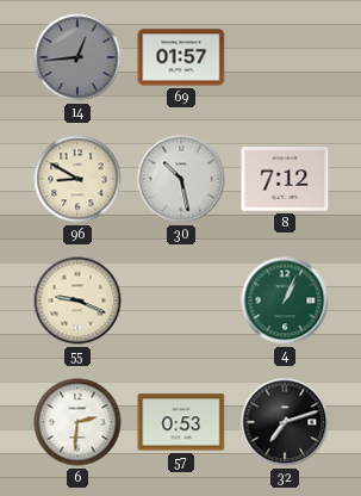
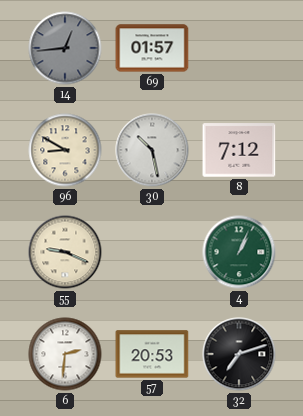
57: 0:53 -> 20:53
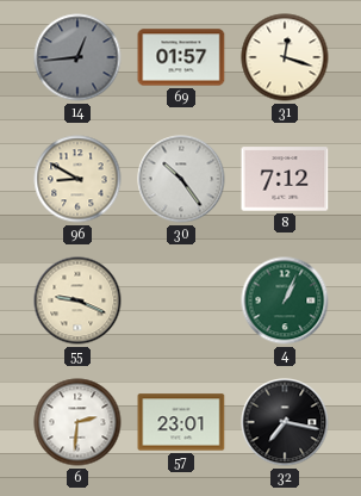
31: none -> 12:18
30: 10:28 -> 10:24
57: 20:53 -> 23:01
32: 7:12 -> 7:17
